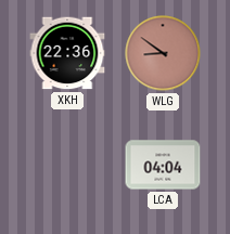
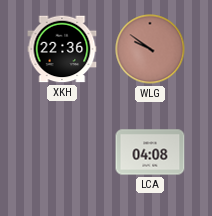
WLG: 8:51 -> 9:51
LCA: 04:04 -> 04:08
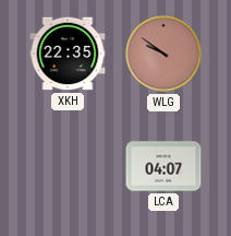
XKH: 22:36 -> 22:35
LCA: 04:08 -> 04:07
